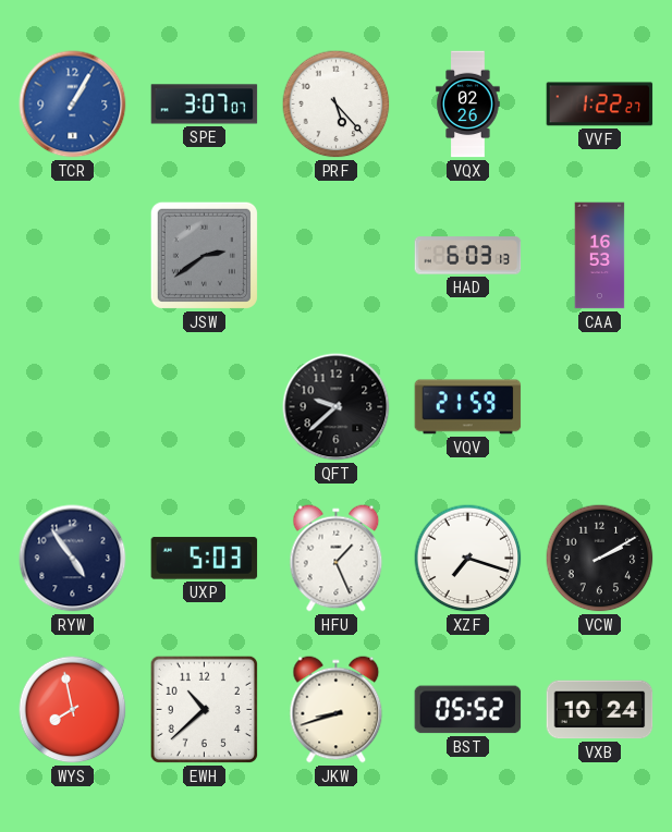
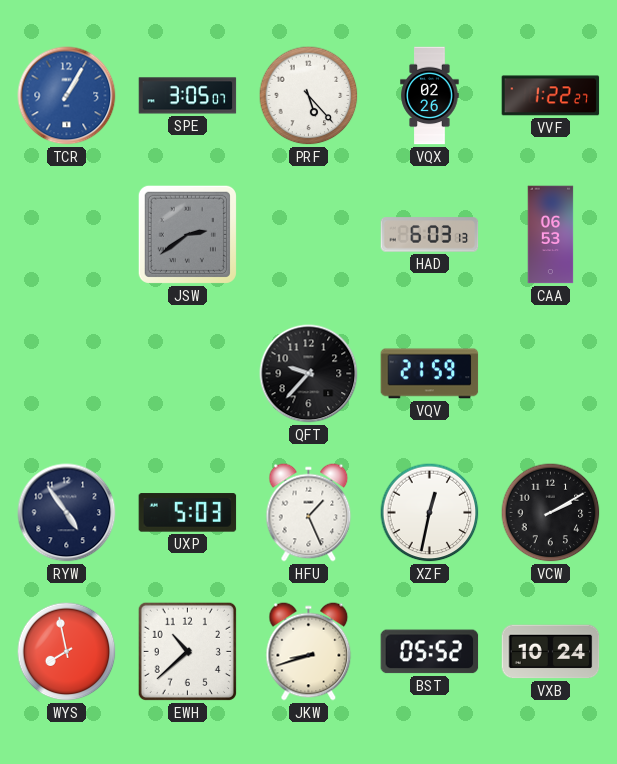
SPE: 3:07 -> 3:05
CAA: 16:53 -> 06:53
QFT: 9:38 -> 9:37
XZF: 7:18 -> 12:32
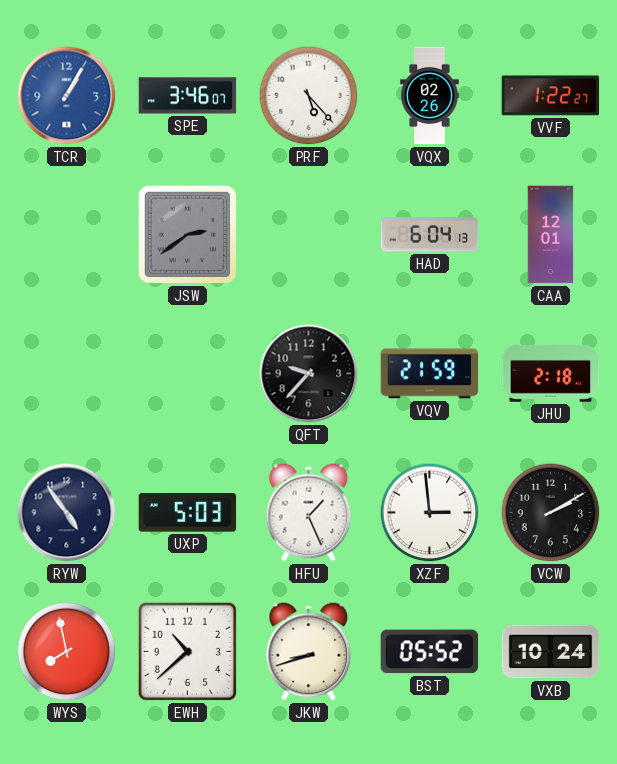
SPE: 3:05 -> 3:46
HAD: 6:03 -> 6:04
CAA: 06:53 -> 12:01
JHU: none -> 2:18
XZF: 12:32 -> 2:59
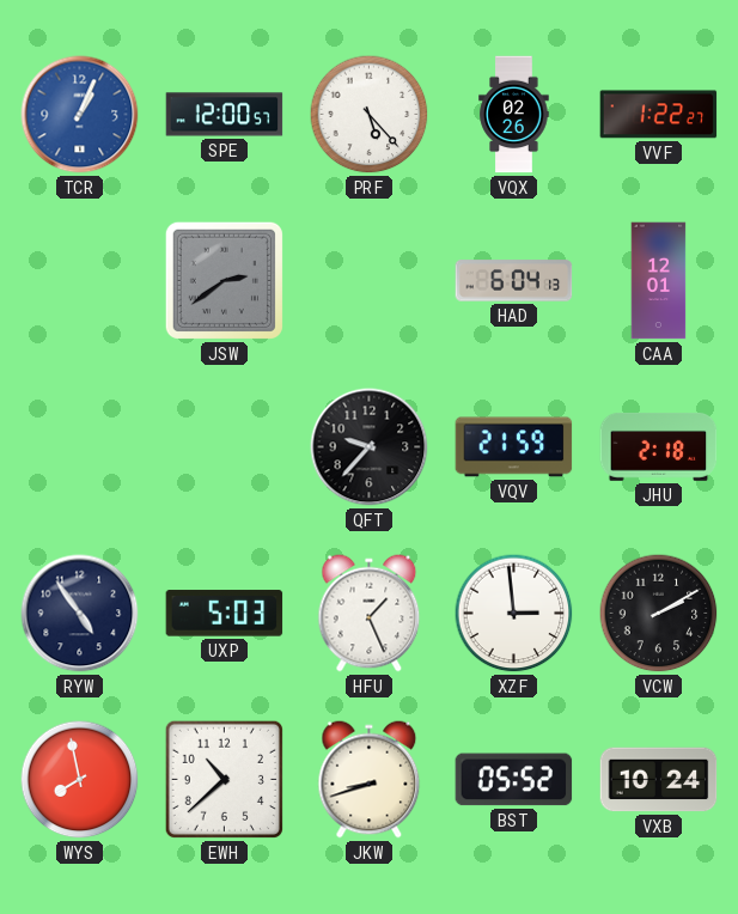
TCR: 1:05 -> 1:04
SPE: 3:46 -> 12:00
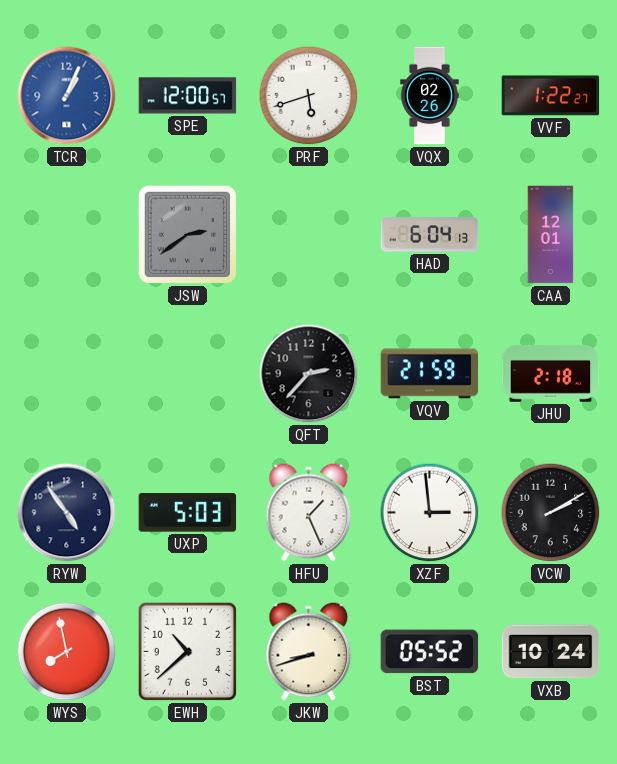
PRF: 5:23 -> 5:42
QFT: 9:37 -> 2:37
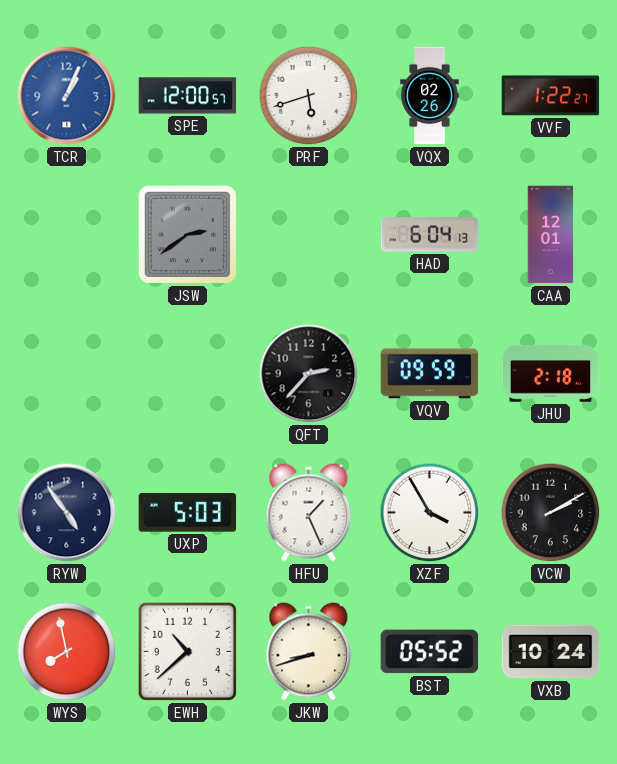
VQV: 21:59 -> 09:59
XZF: 2:59 -> 3:55
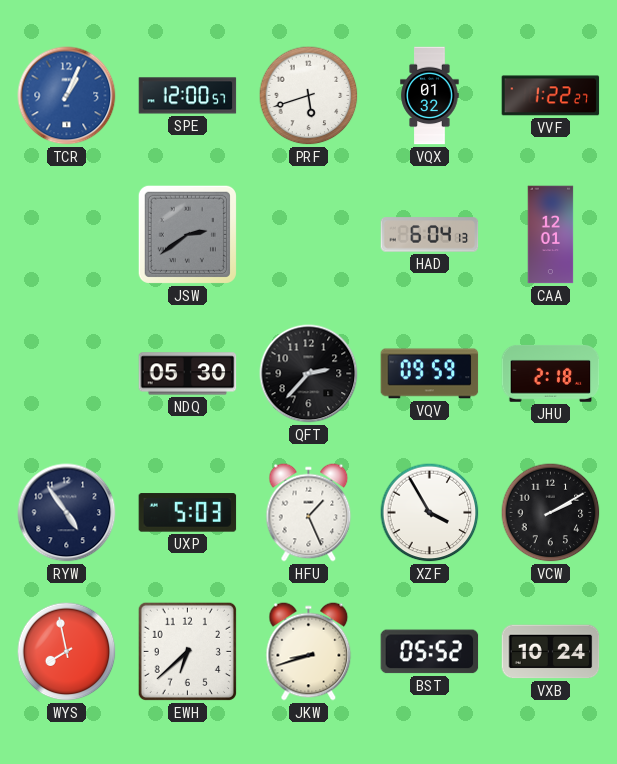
VQX: 02:26 -> 01:32
NDQ: none -> 05:30
EWH: 10:38 -> 6:38
